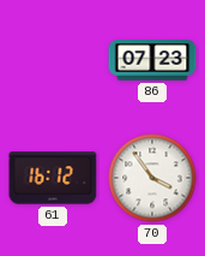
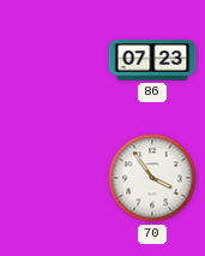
61: 16:12 -> none
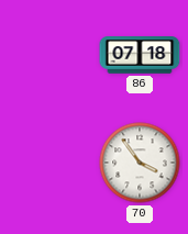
86: 07:23 -> 07:18
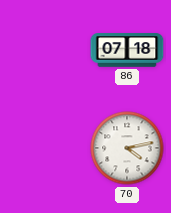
70: 3:54 -> 4:13
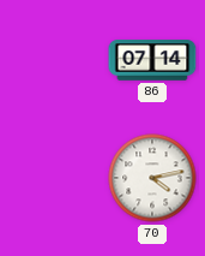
86: 07:18 -> 07:14
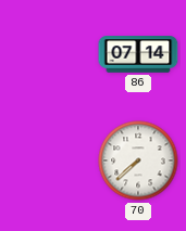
70: 4:13 -> 7:38
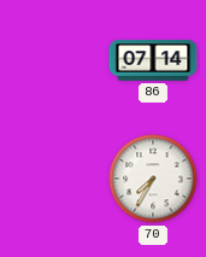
70: 7:38 -> 7:35
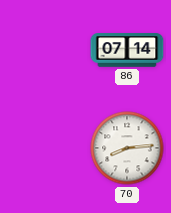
70: 7:35 -> 8:14
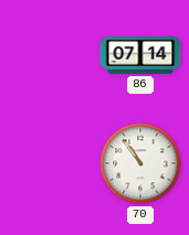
70: 8:14 -> 10:54
